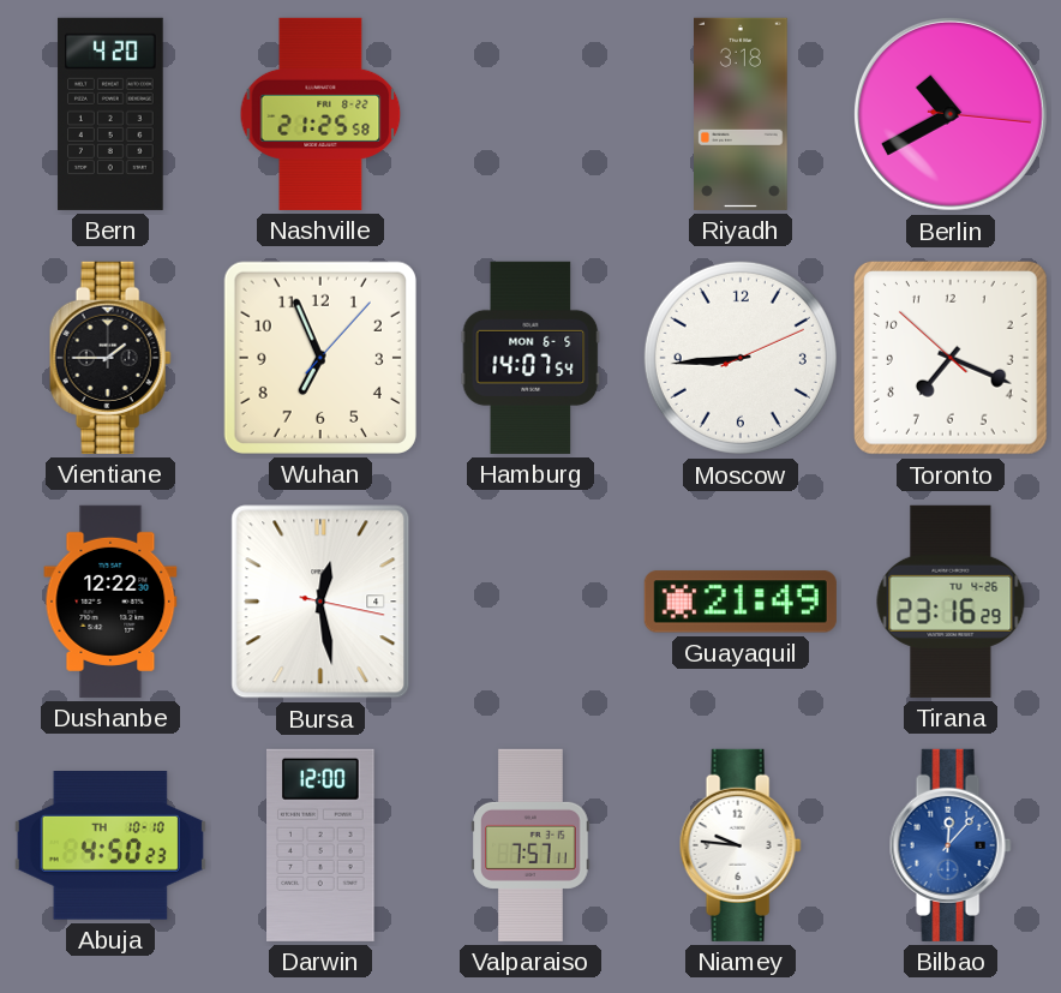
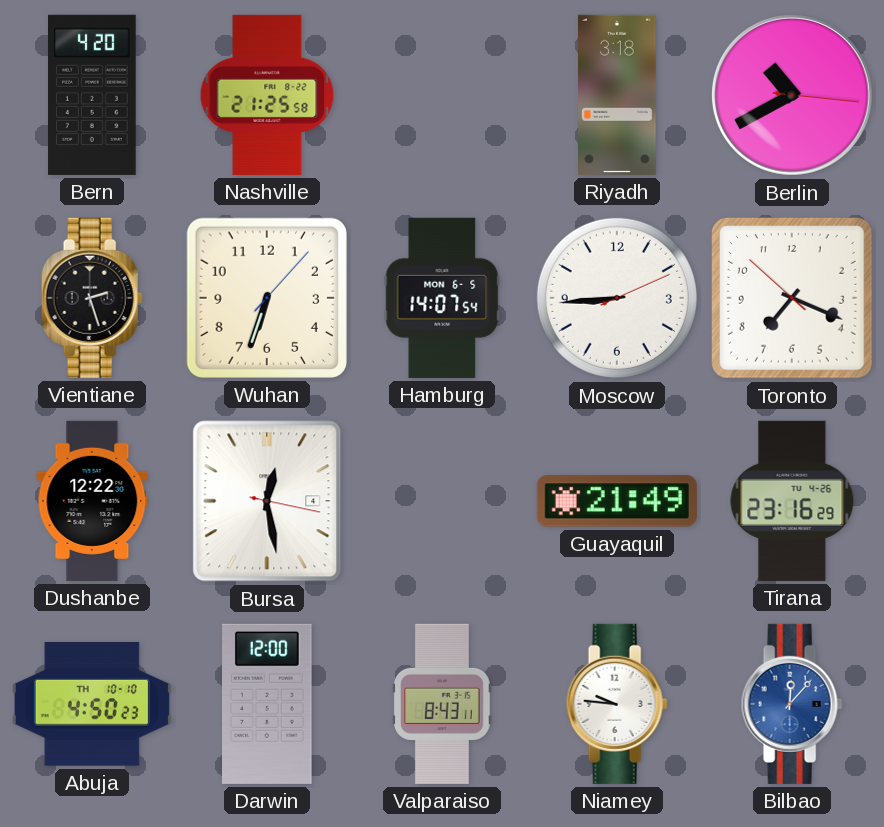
Vientiane: 1:45 -> 2:27
Wuhan: 6:56 -> 6:33
Valparaiso: 7:57 -> 8:43
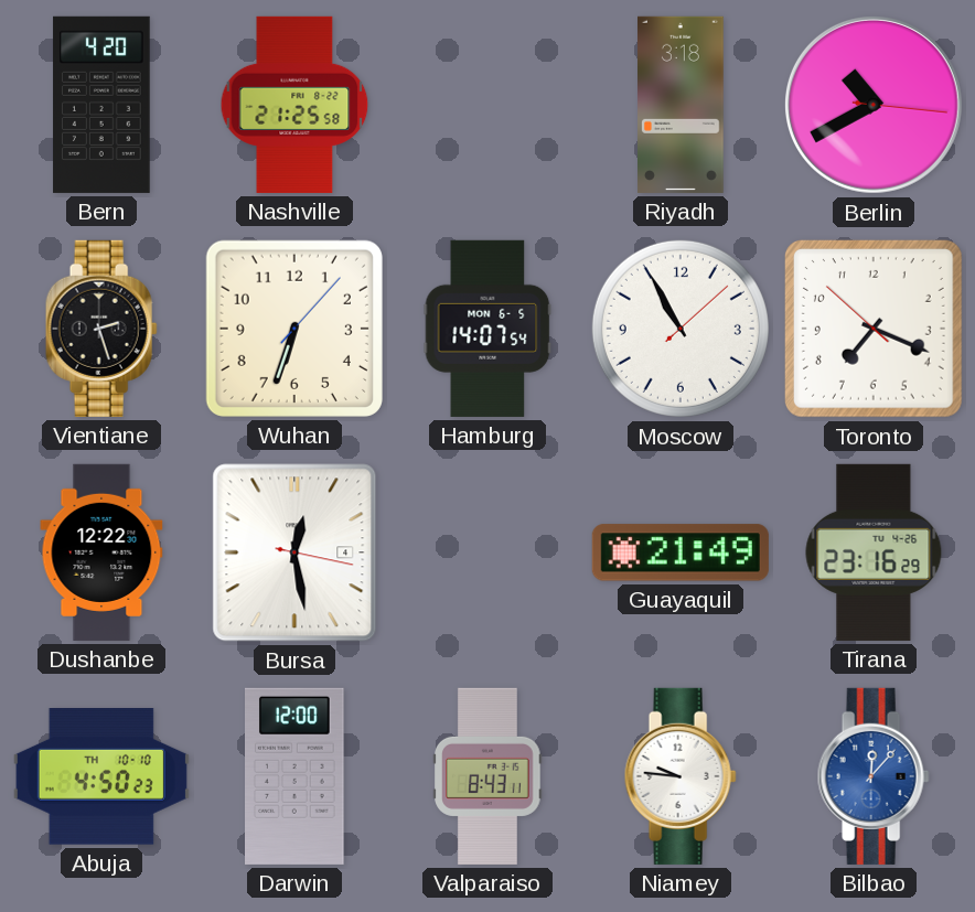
Moscow: 8:44 -> 10:55
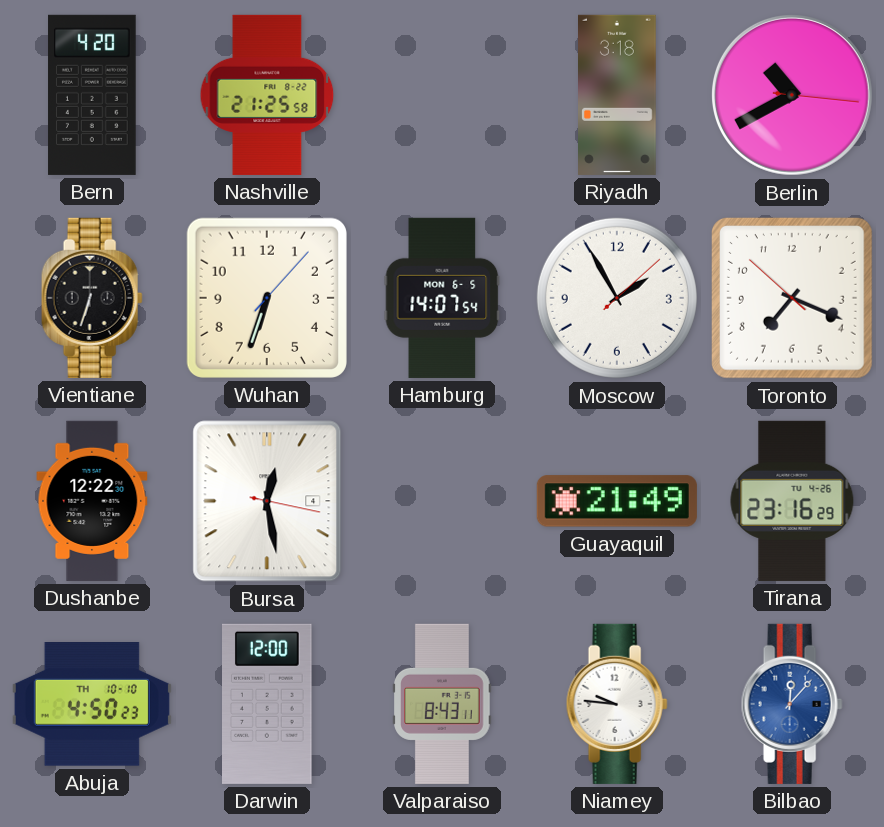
Vientiane: 2:27 -> 6:33
Moscow: 10:55 -> 1:55
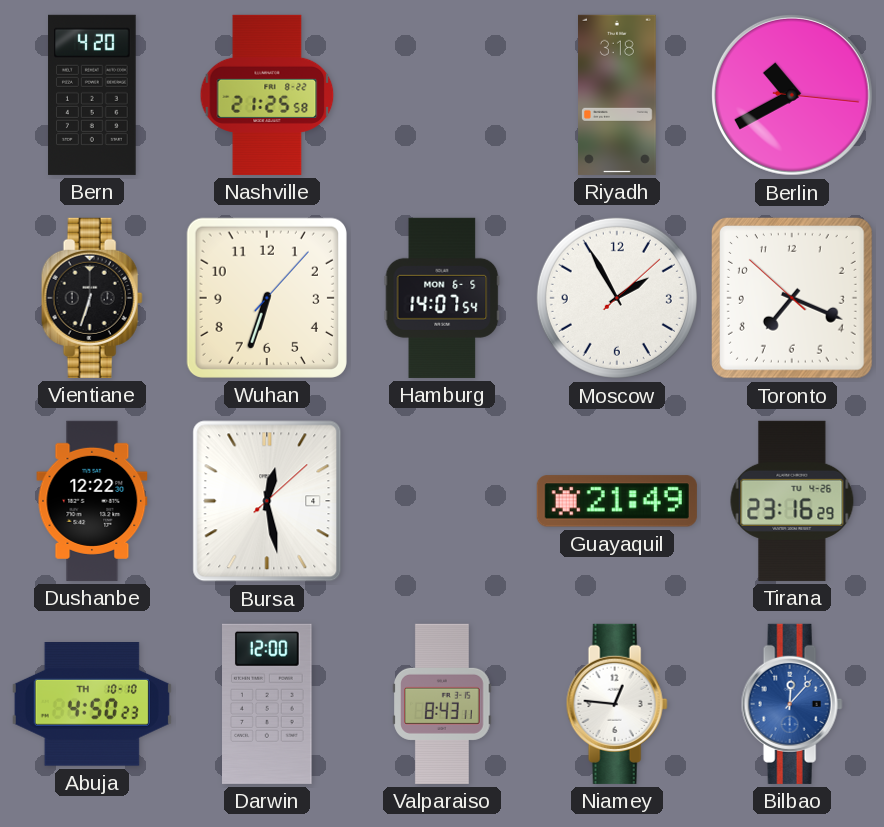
Bursa: 12:28:17 -> 12:28:08
Niamey: 9:46 -> 12:46
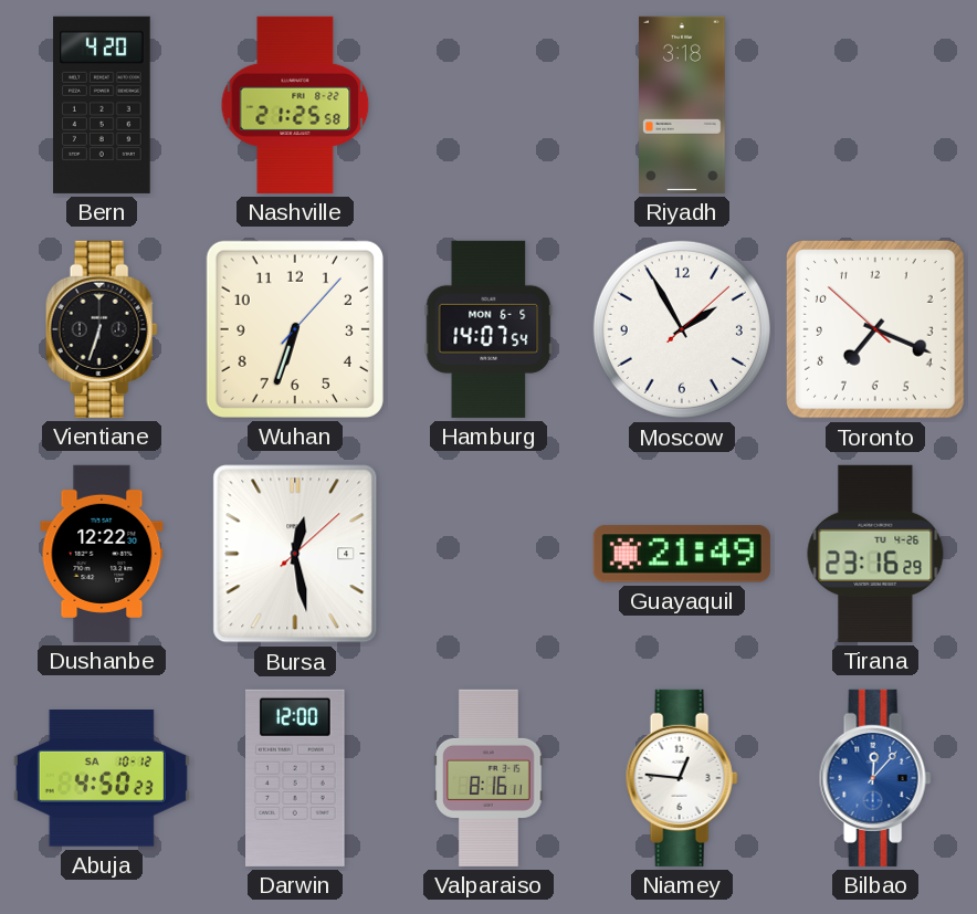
Berlin: 10:40 -> none
Abuja date: TH 10-10 -> SA 10-12
Valparaiso: 8:43 -> 8:16
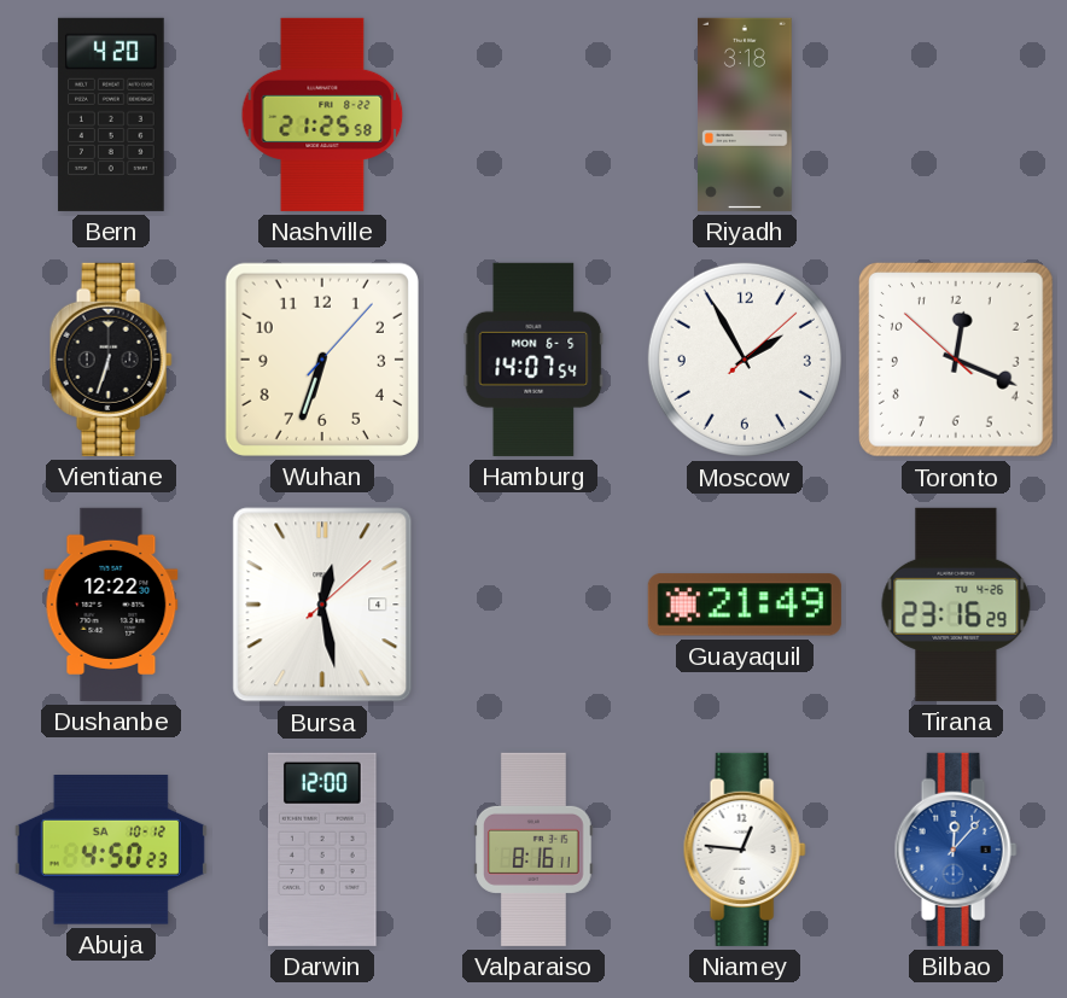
Toronto: 7:18 -> 12:18
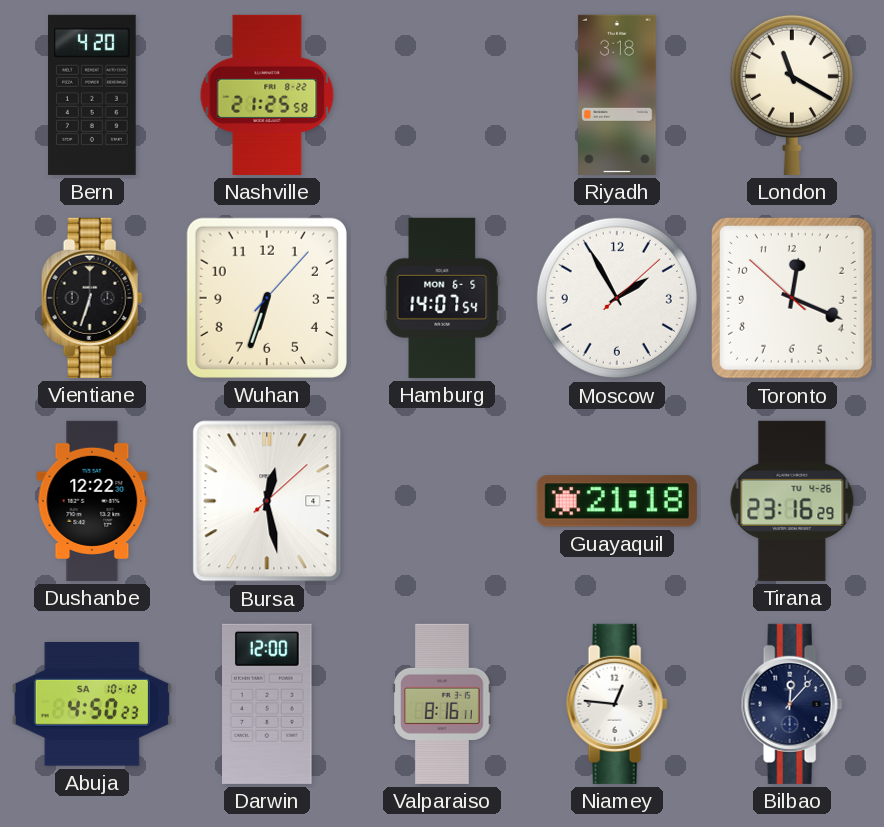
London: none -> 11:20
Guayaquil: 21:49 -> 21:18
Bilbao dial: blue -> navy
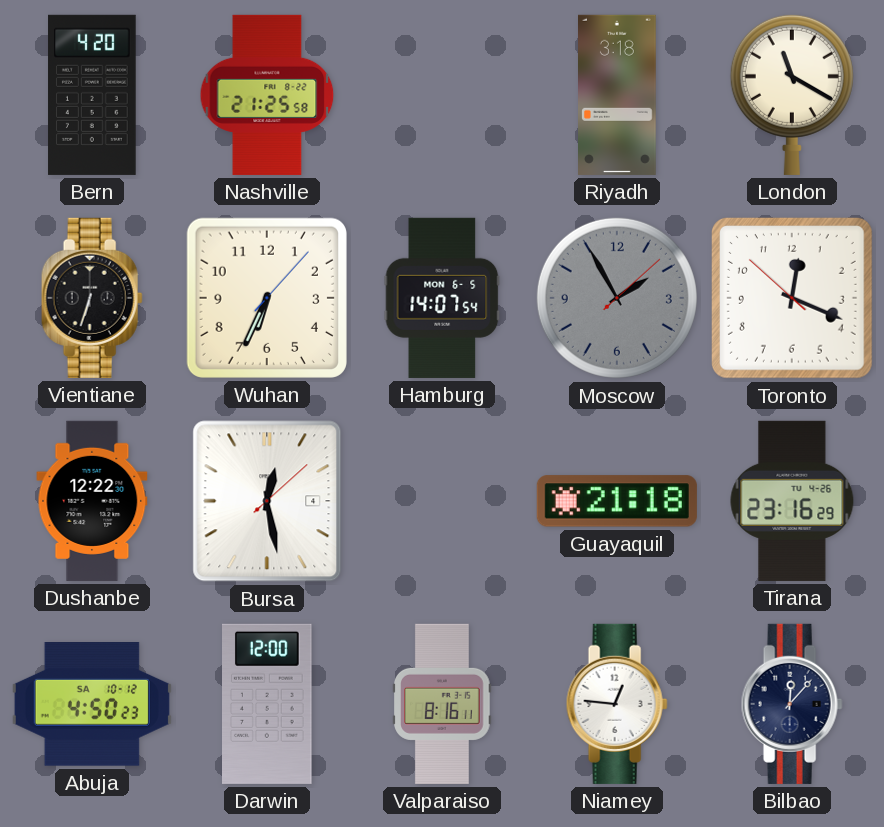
Wuhan: 6:33 -> 6:34
Moscow dial: white -> grey
